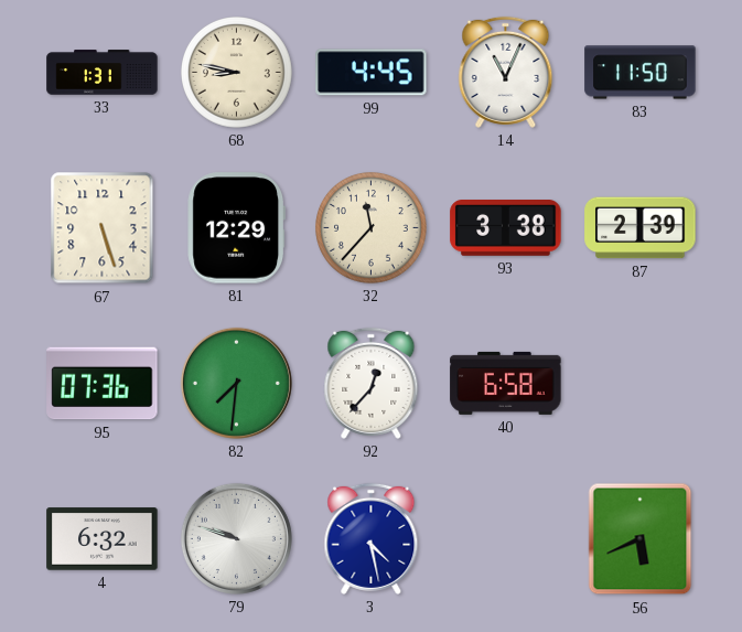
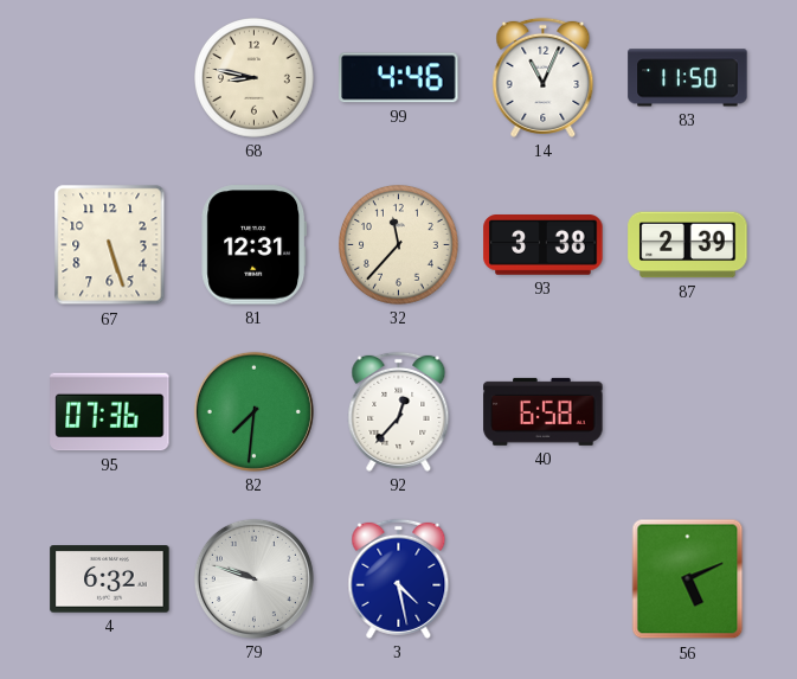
33: 1:31 -> none
99: 4:45 -> 4:46
81: 12:29 -> 12:31
56: 5:41 -> 5:11
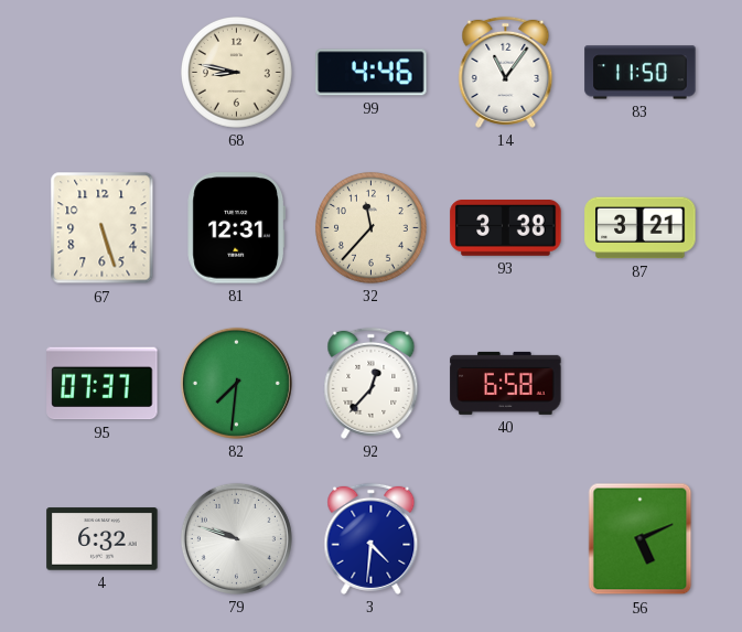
14: 11:04 -> 11:06
87: 2:39 -> 3:21
95: 07:36 -> 07:37
3: 4:28 -> 4:31
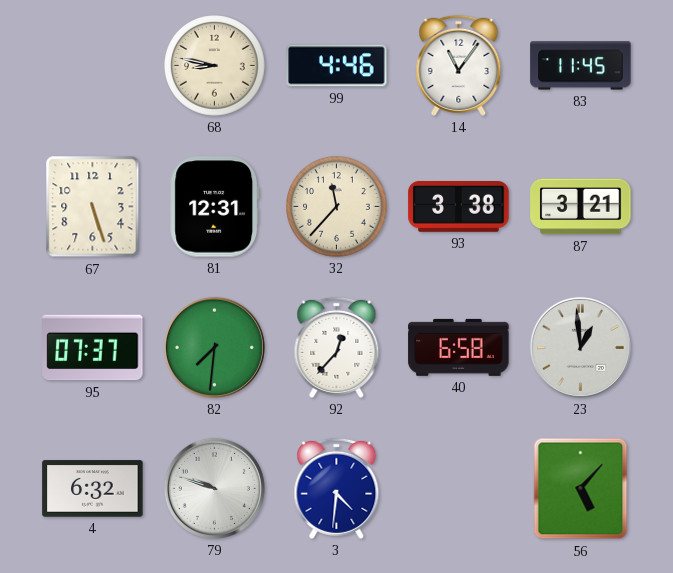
83: 11:50 -> 11:45
23: none -> 12:59
56: 5:11 -> 5:07
